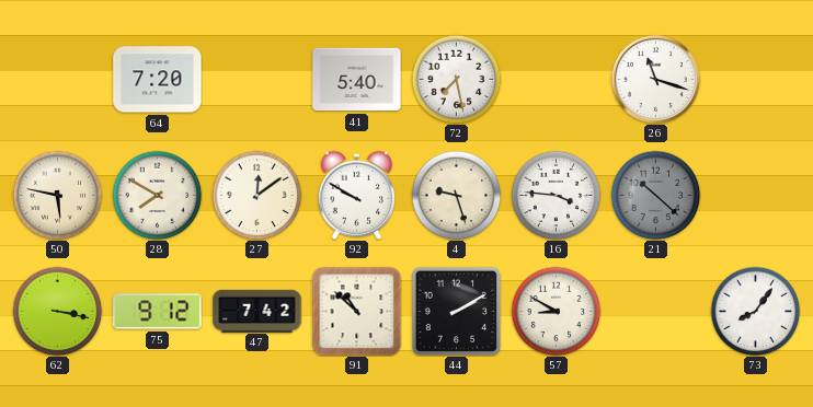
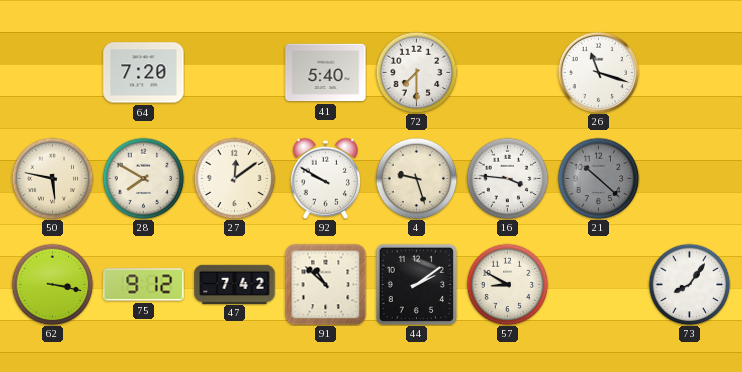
72: 7:28 -> 7:30
44: 2:10 -> 2:09
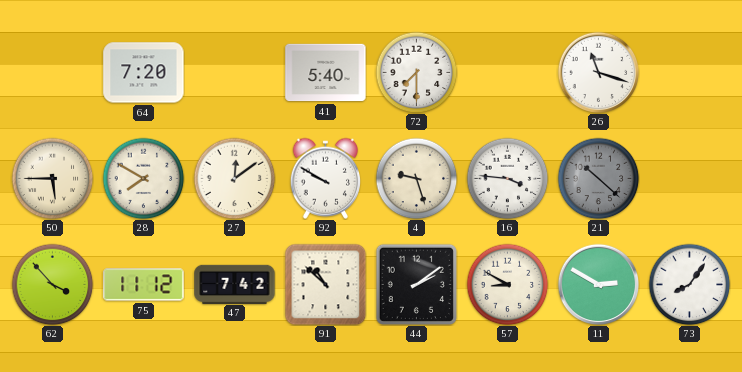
50: 5:47 -> 5:45
62: 3:17 -> 3:53
75: 9:12 -> 11:12
11: none -> 2:50
